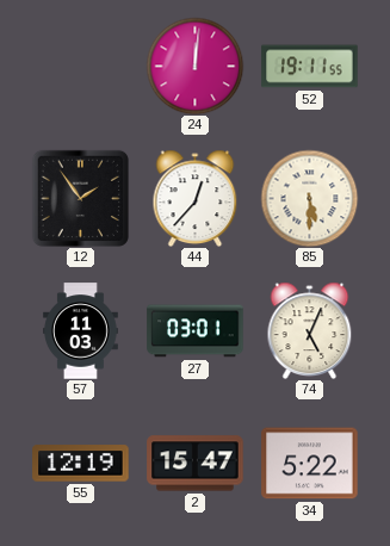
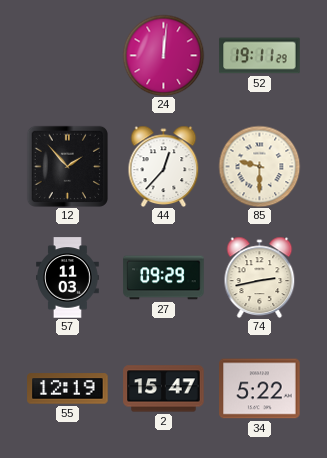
52: 19:11:55 -> 19:11:29
12: 1:54 -> 1:53
85: 5:30 -> 9:30
27: 03:01 -> 09:29
74: 5:04 -> 2:43
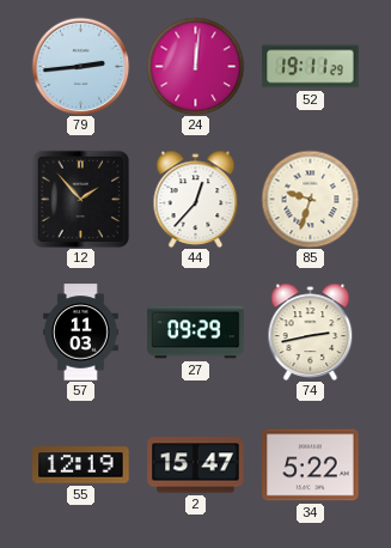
79: none -> 2:44
85: 9:30 -> 9:33
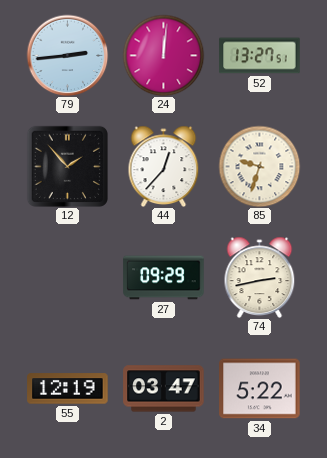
52: 19:11 -> 13:27
57: 11:03 -> none
2: 15:47 -> 03:47
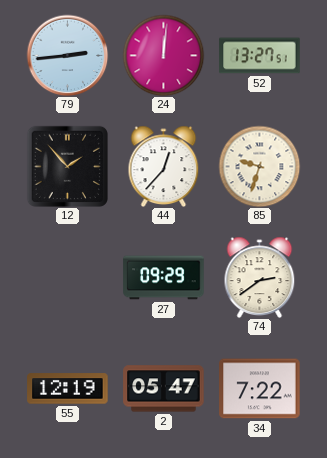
74: 2:43 -> 2:39
2: 03:47 -> 05:47
34: 5:22 -> 7:22
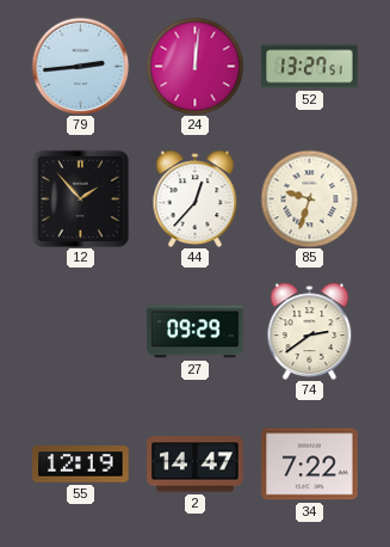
2: 05:47 -> 14:47
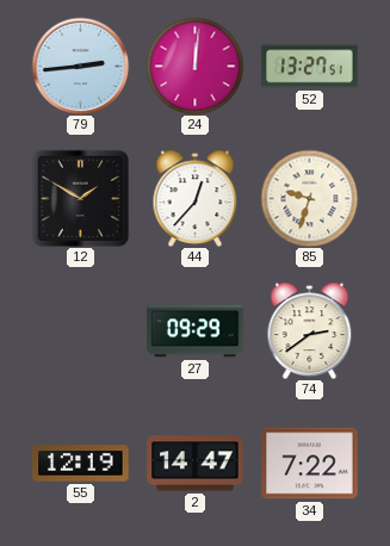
12: 1:53 -> 1:50
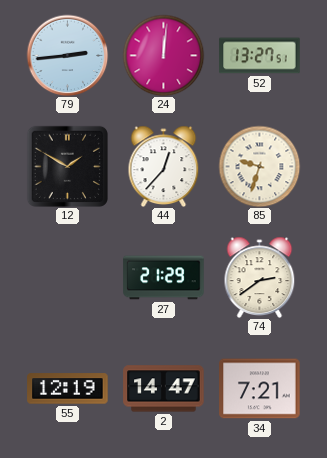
27: 09:29 -> 21:29
34: 7:22 -> 7:21
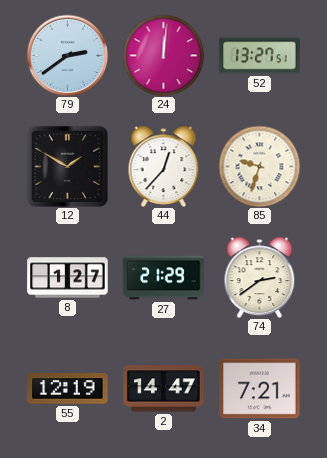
79: 2:44 -> 2:39
8: none -> 1:27
